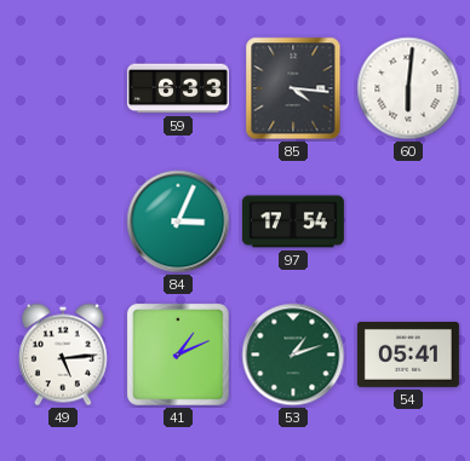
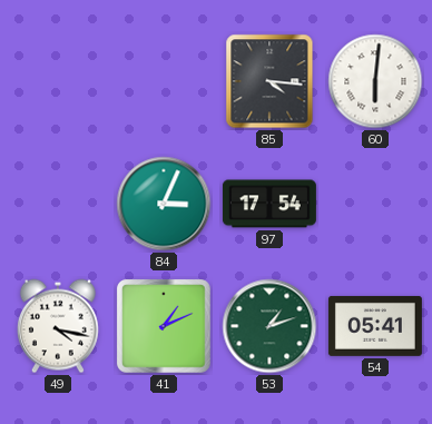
59: 6:33 -> none
49: 5:14 -> 4:17
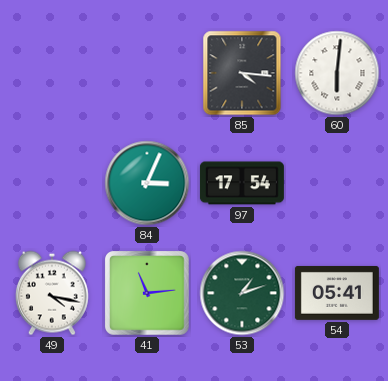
41: 1:11 -> 11:14
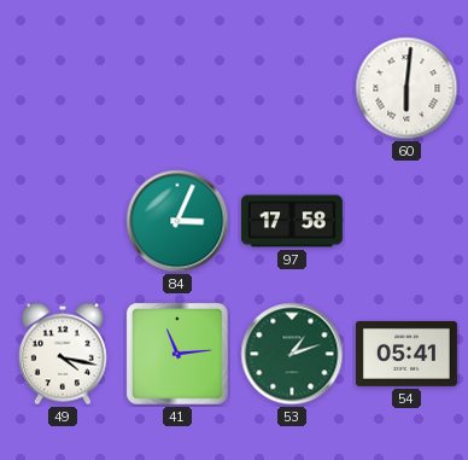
85: 4:16 -> none
97: 17:54 -> 17:58
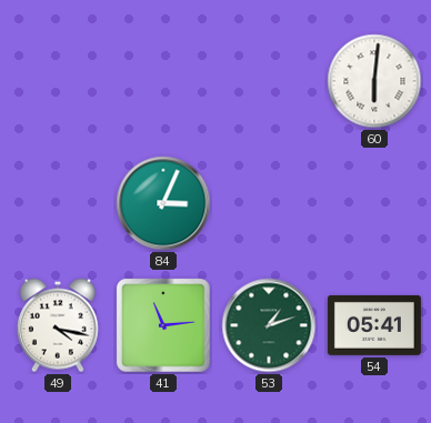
97: 17:58 -> none
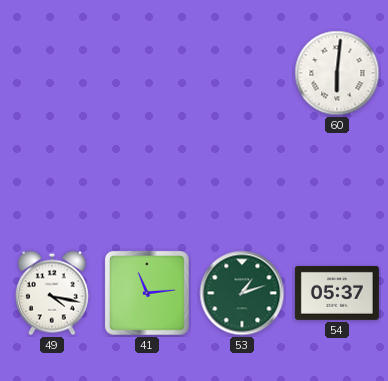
84: 3:04 -> none
54: 05:41 -> 05:37
